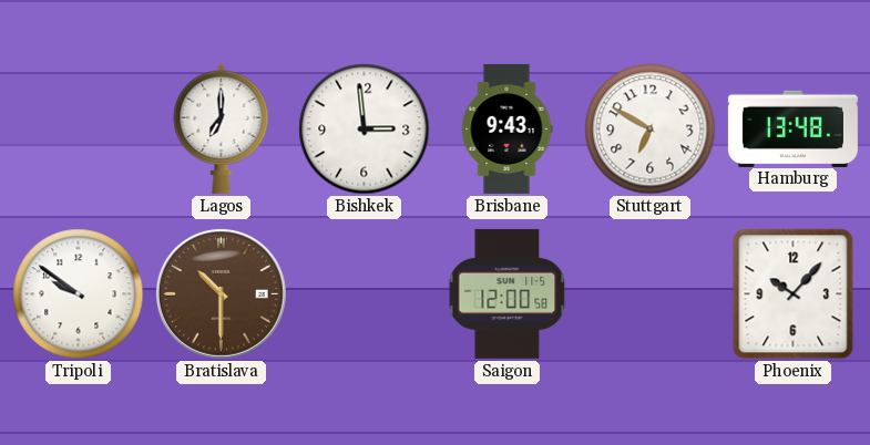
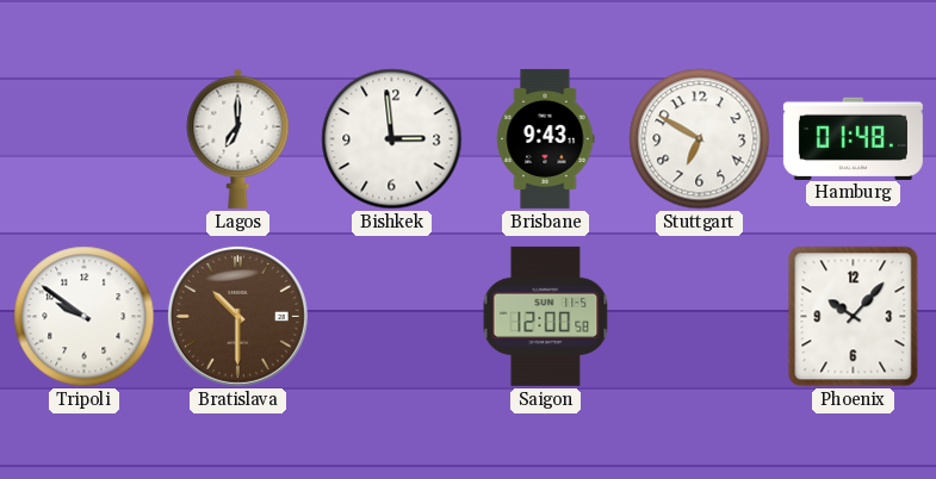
Hamburg: 13:48 -> 01:48
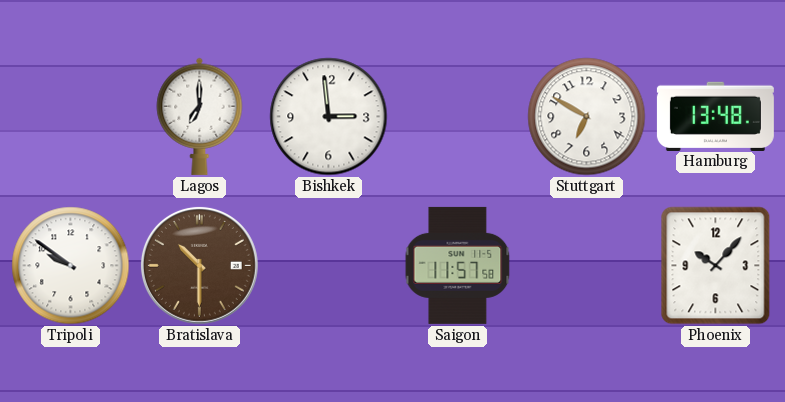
Brisbane: 9:43 -> none
Hamburg: 01:48 -> 13:48
Saigon: 12:00 -> 11:57
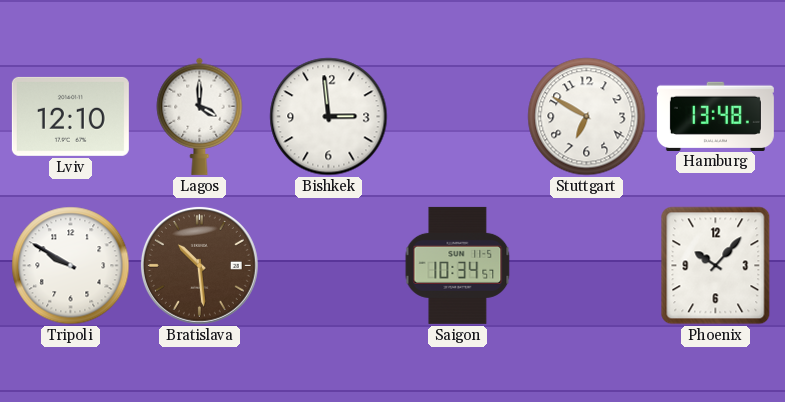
Lviv: none -> 12:10
Lagos: 7:00 -> 4:00
Tripoli: 9:51 -> 9:50
Bratislava: 10:30 -> 10:29
Saigon: 11:57 -> 10:34
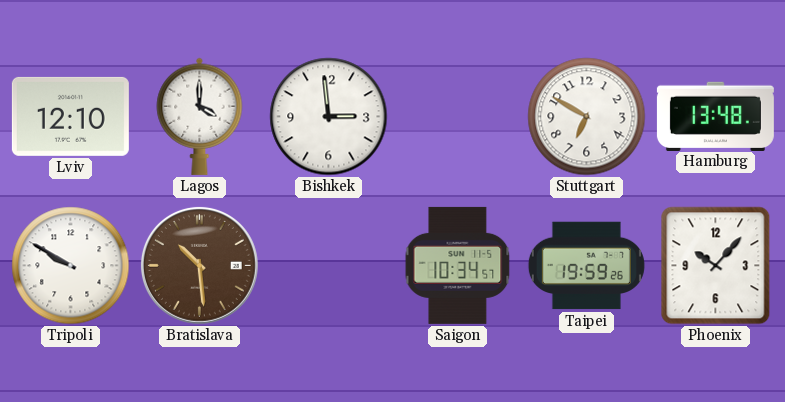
Taipei: none -> 19:59
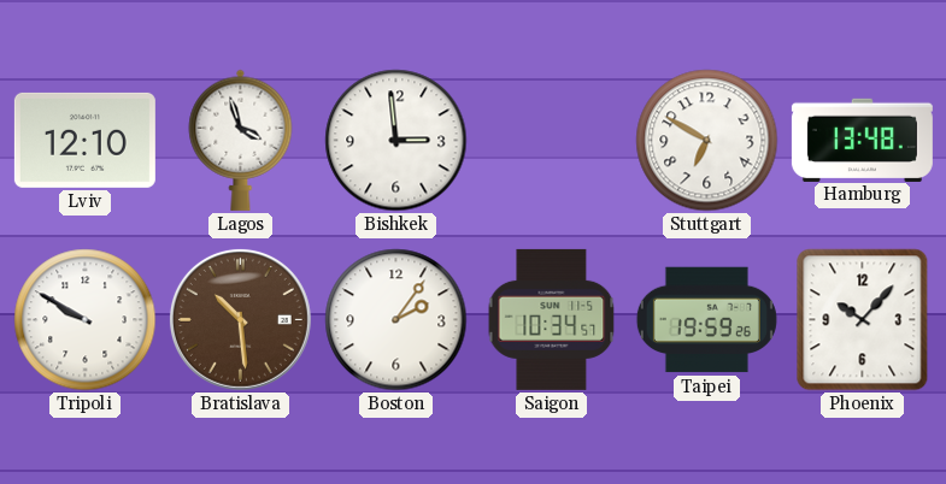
Lagos: 4:00 -> 3:57
Boston: none -> 2:06
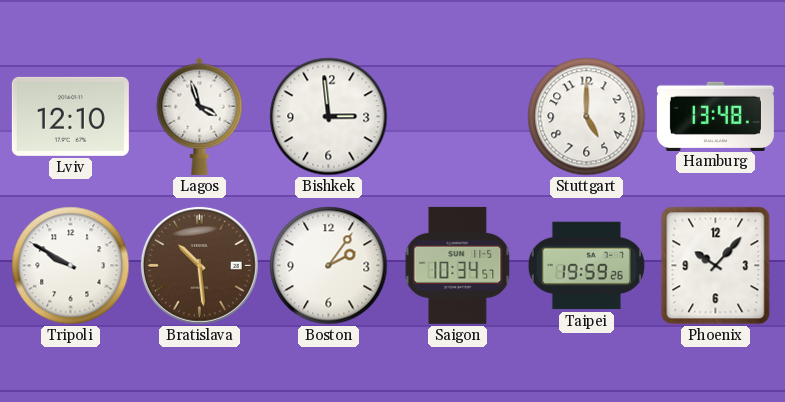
Stuttgart: 6:50 -> 5:00
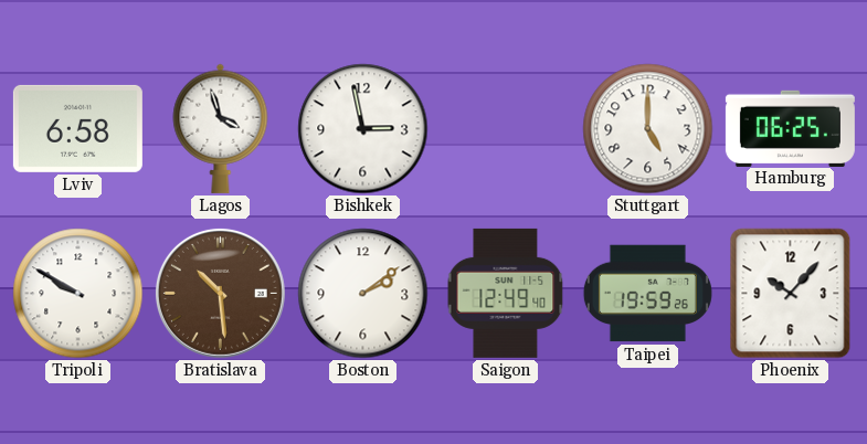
Lviv: 12:10 -> 6:58
Bishkek: 2:59 -> 2:58
Hamburg: 13:48 -> 06:25
Boston: 2:06 -> 2:09
Saigon: 10:34 -> 12:49
